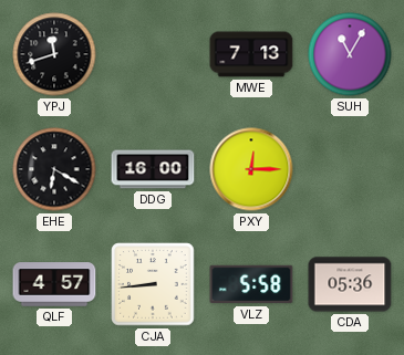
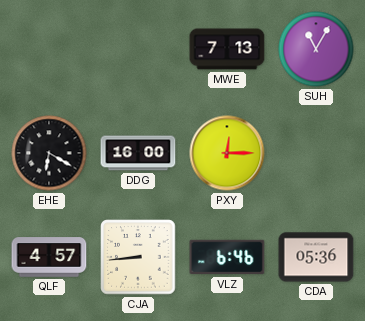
YPJ: 11:42 -> none
VLZ: 5:58 -> 6:46
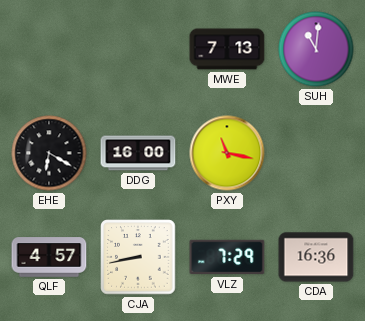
SUH: 11:05 -> 11:01
PXY: 12:15 -> 11:17
CJA: 8:44 -> 8:43
VLZ: 6:46 -> 7:29
CDA: 05:36 -> 16:36
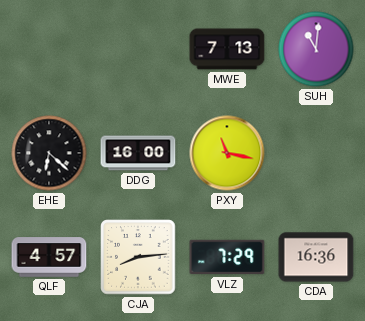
EHE: 6:20 -> 6:22
CJA: 8:43 -> 8:14
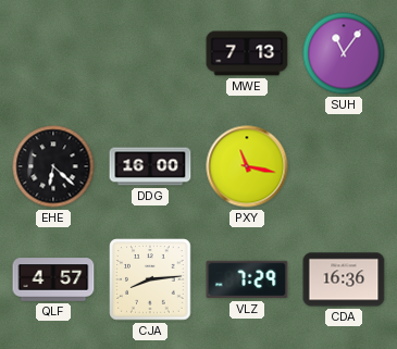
SUH: 11:01 -> 11:06
